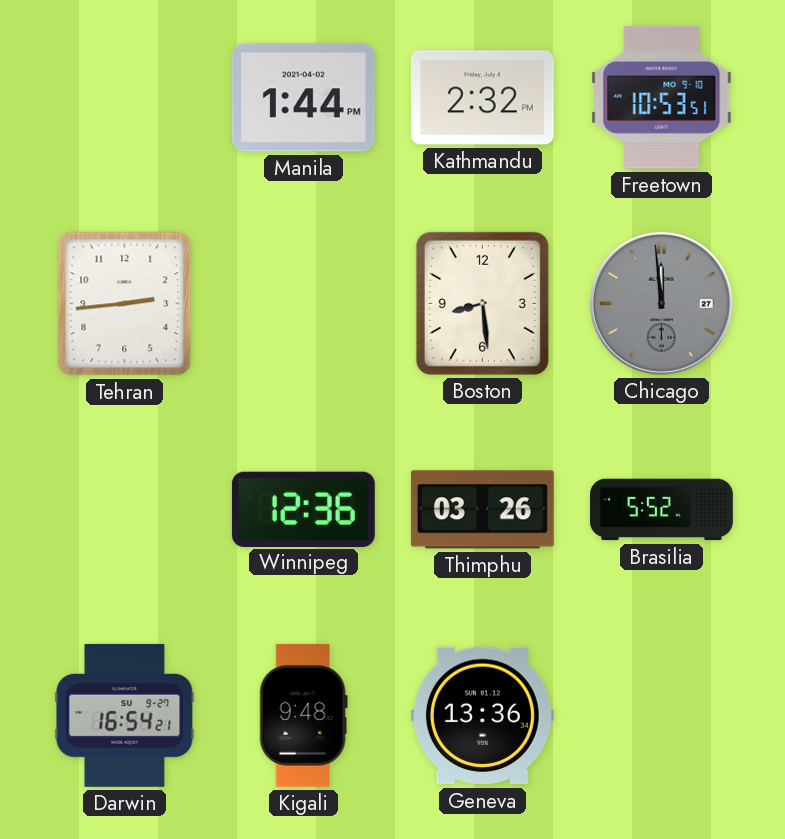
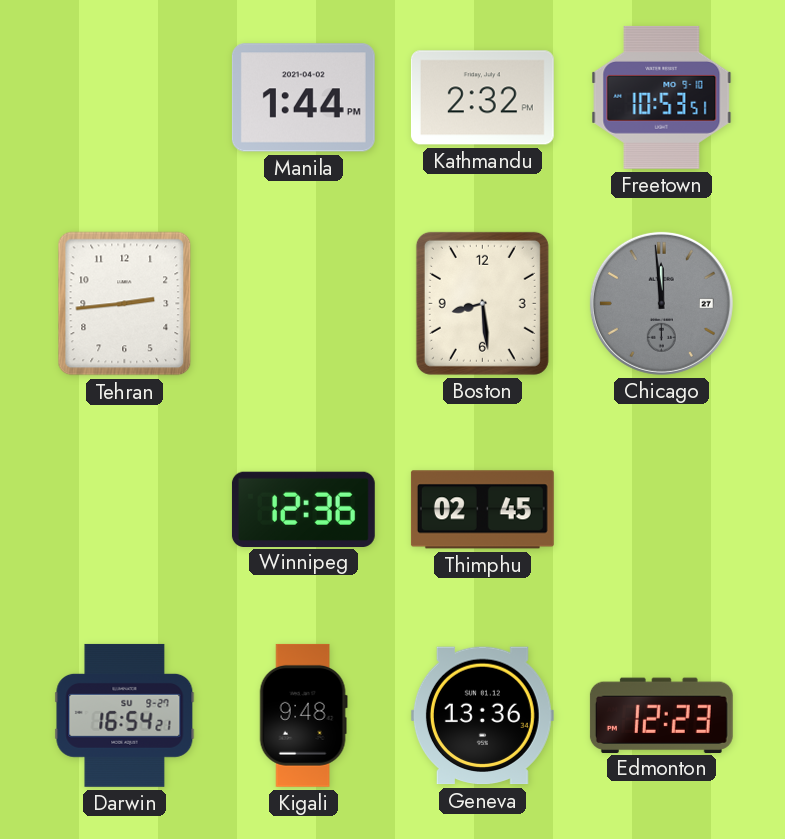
Thimphu: 03:26 -> 02:45
Brasilia: 5:52 -> none
Edmonton: none -> 12:23
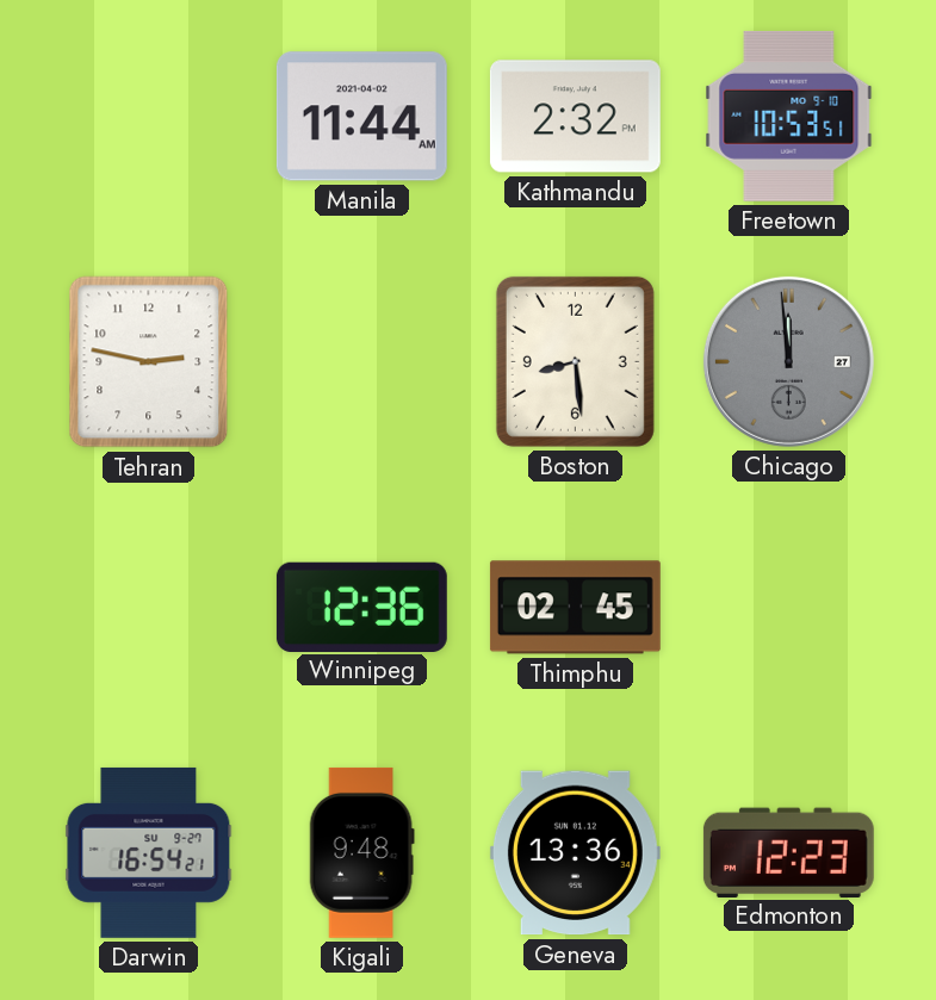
Manila: 1:44 -> 11:44
Tehran: 2:44 -> 2:47
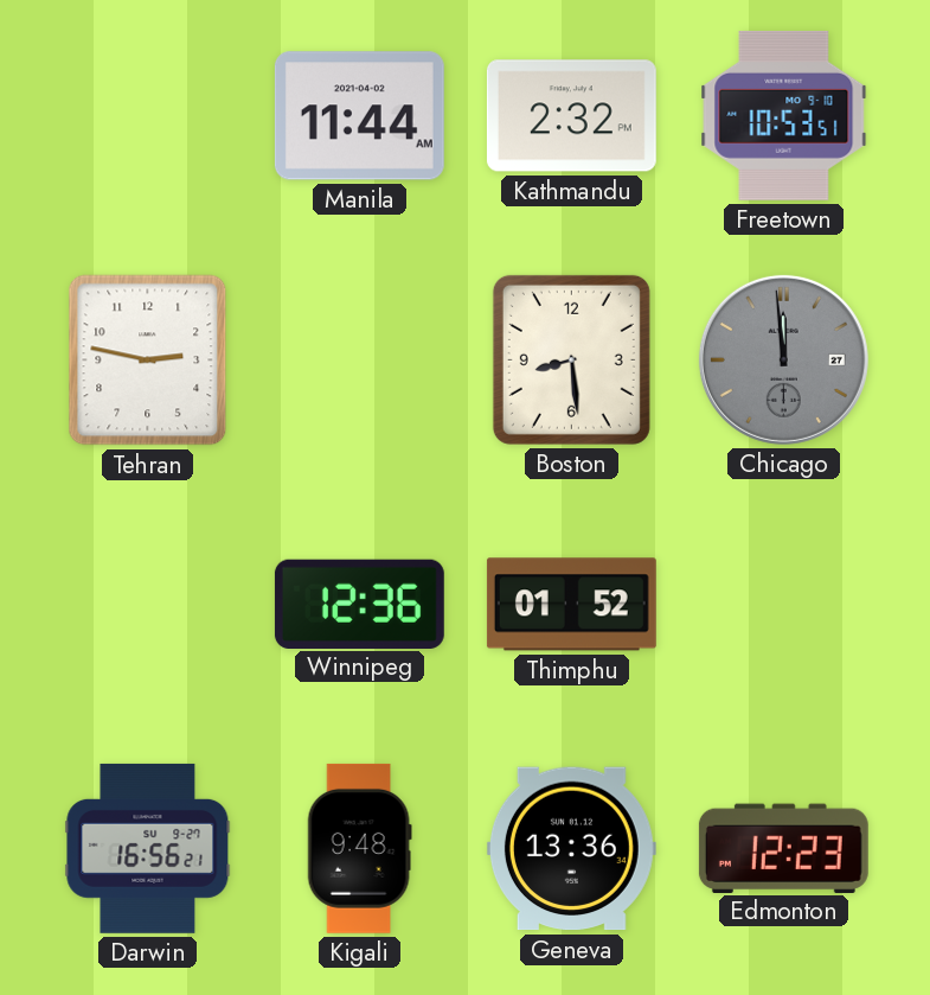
Thimphu: 02:45 -> 01:52
Darwin: 16:54 -> 16:56
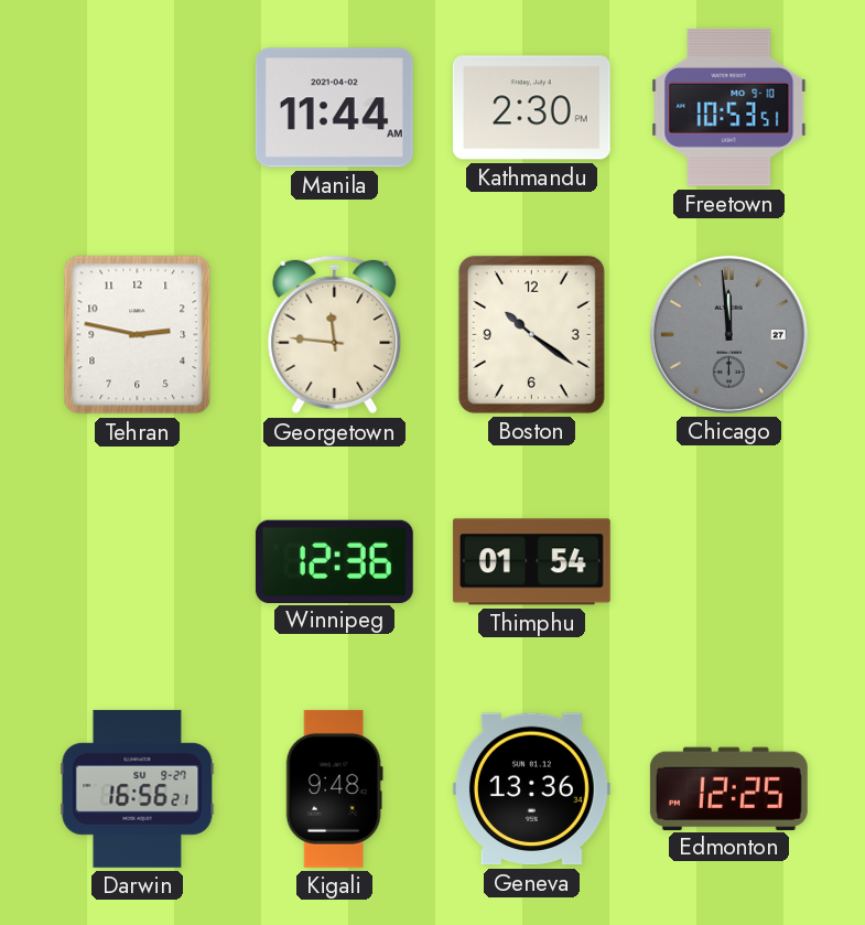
Kathmandu: 2:32 -> 2:30
Georgetown: none -> 11:46
Boston: 8:29 -> 10:21
Thimphu: 01:52 -> 01:54
Edmonton: 12:23 -> 12:25
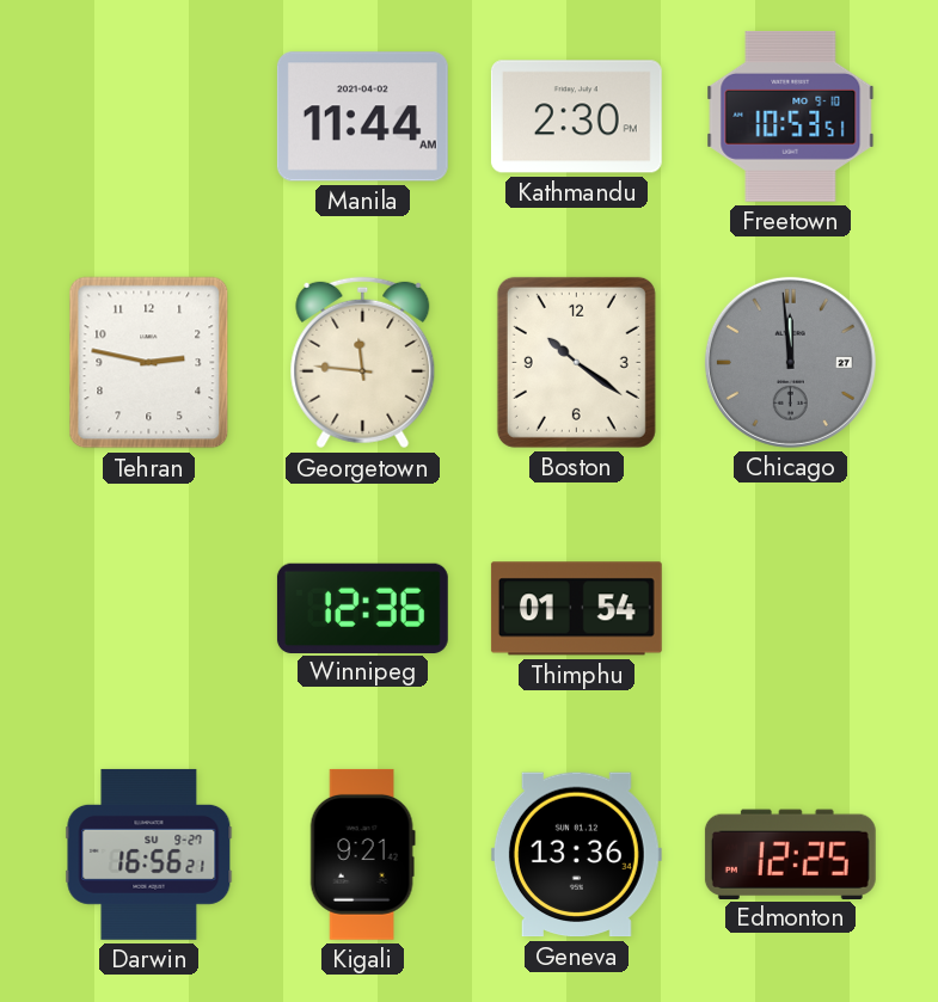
Kigali: 9:48 -> 9:21
